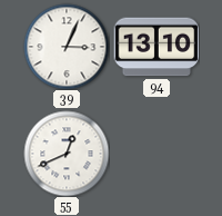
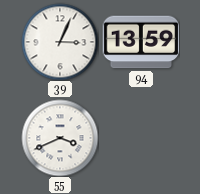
94: 13:10 -> 13:59
55: 12:41 -> 3:41
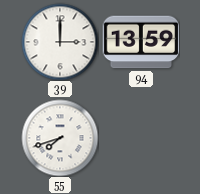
39: 3:04 -> 3:00
55: 3:41 -> 7:42
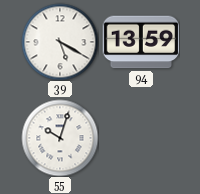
39: 3:00 -> 5:20
55: 7:42 -> 10:03
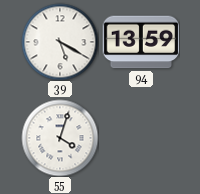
55: 10:03 -> 4:03
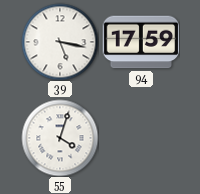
39: 5:20 -> 5:17
94: 13:59 -> 17:59
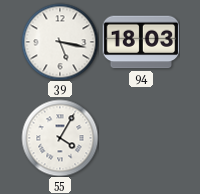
94: 17:59 -> 18:03
55: 4:03 -> 4:05
